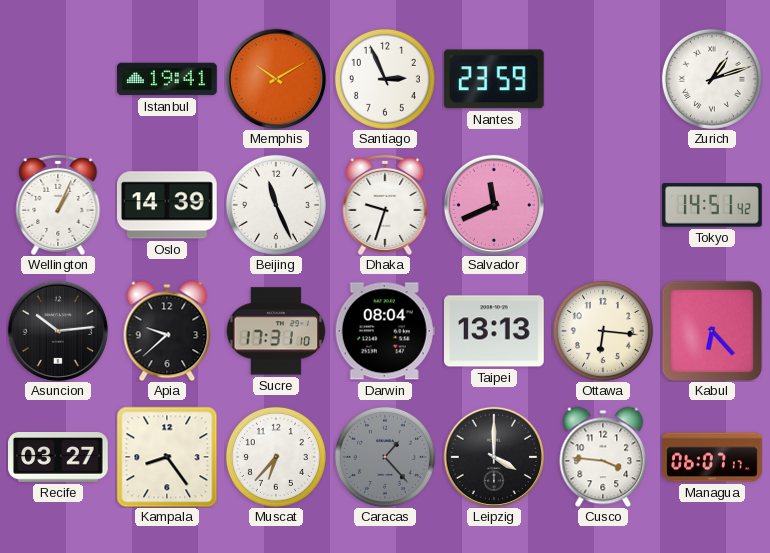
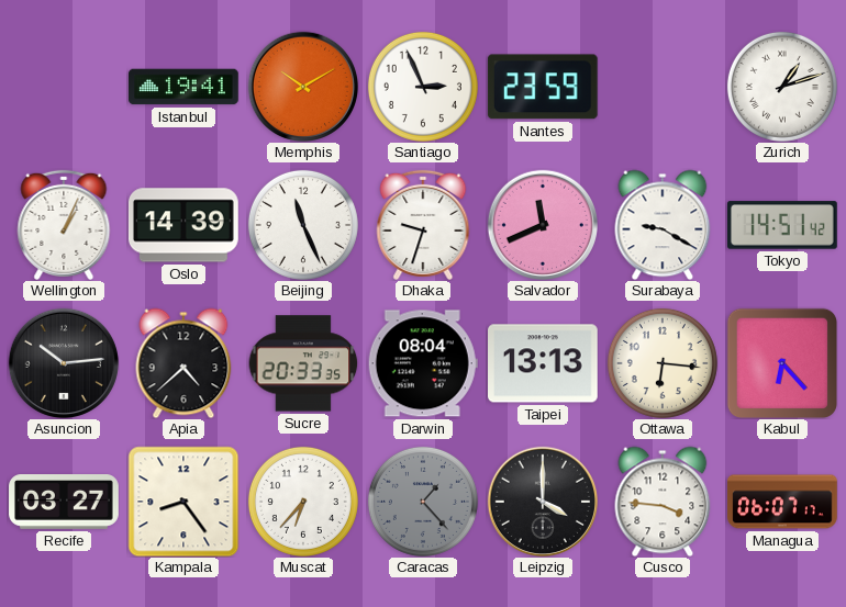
Surabaya: none -> 9:20
Apia: 9:38 -> 4:38
Sucre: 17:31 -> 20:33
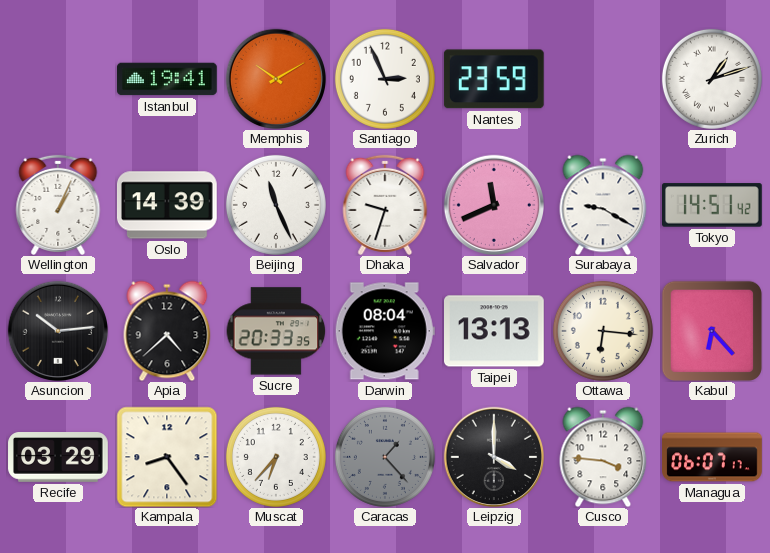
Recife: 03:27 -> 03:29
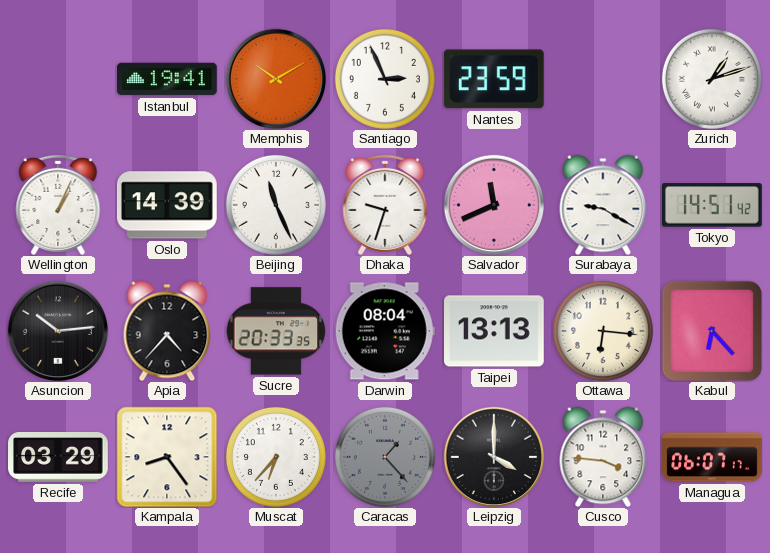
Apia: 4:38 -> 4:37
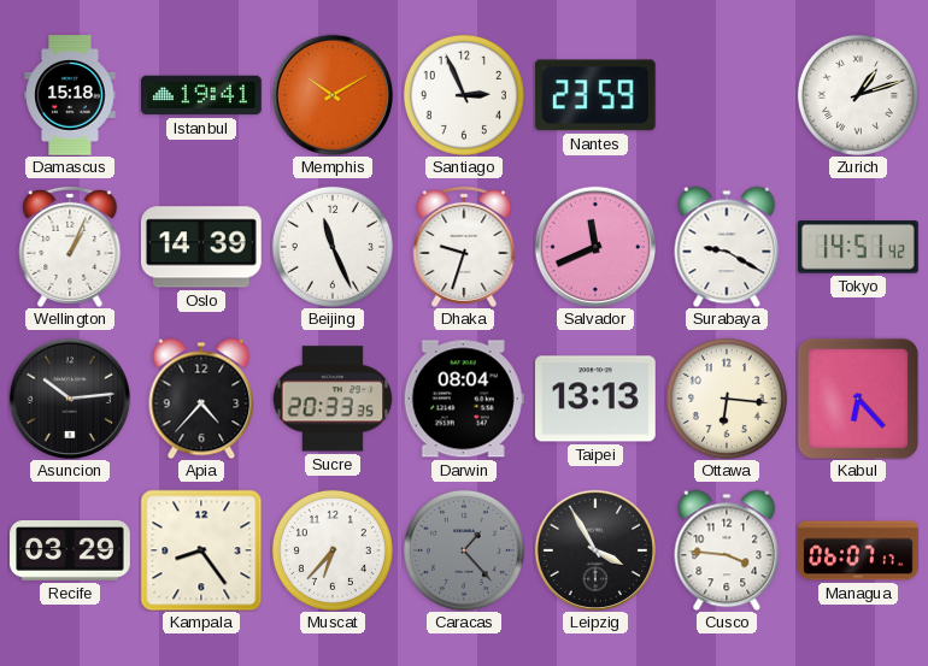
Damascus: none -> 15:18
Leipzig: 4:00 -> 3:55
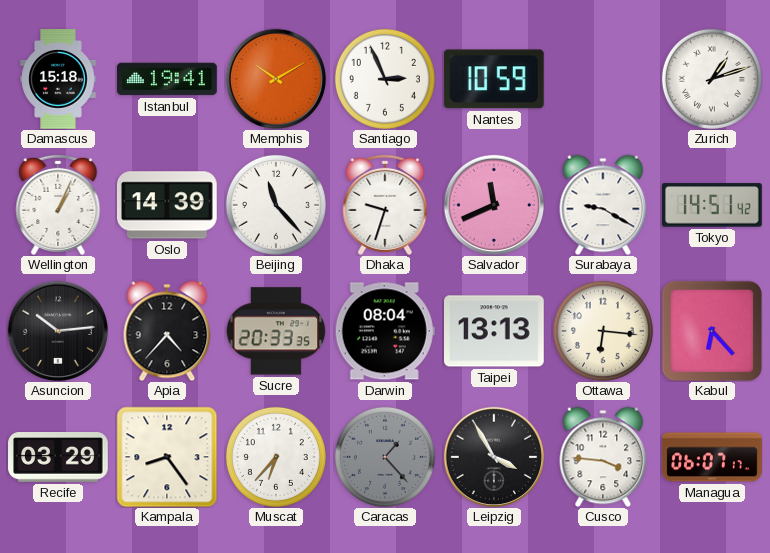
Nantes: 23:59 -> 10:59
Beijing: 11:26 -> 11:23
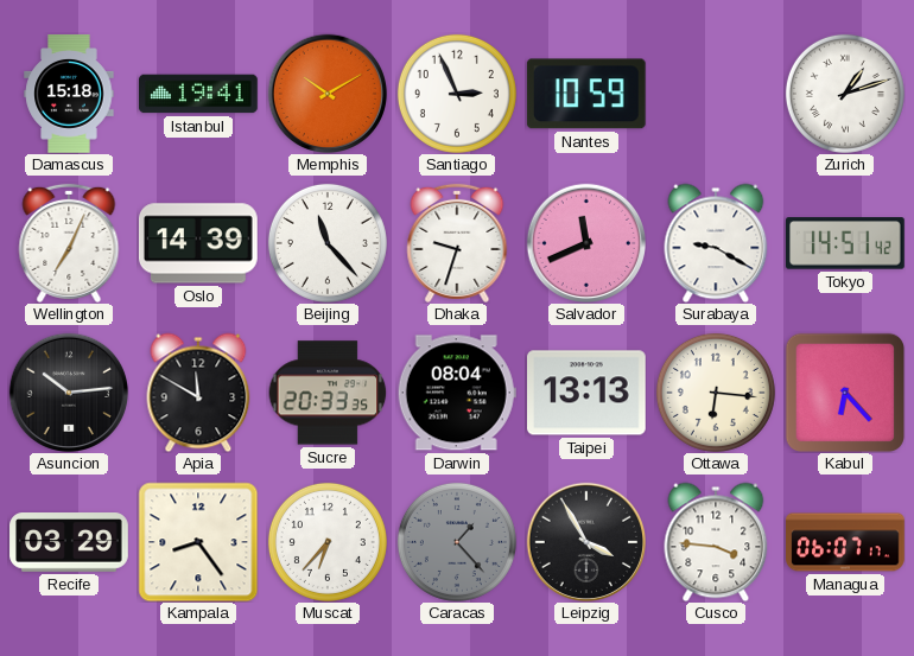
Wellington: 1:04 -> 7:04
Apia: 4:37 -> 11:50
